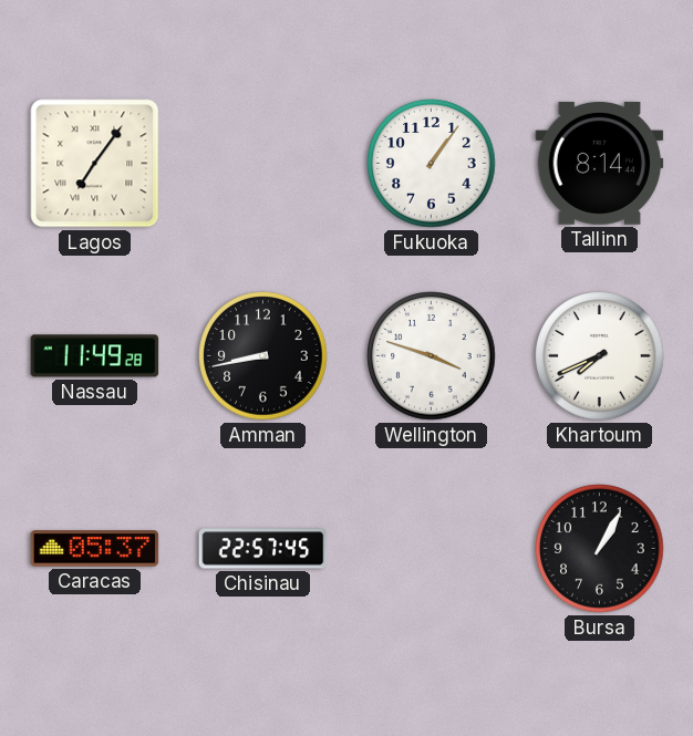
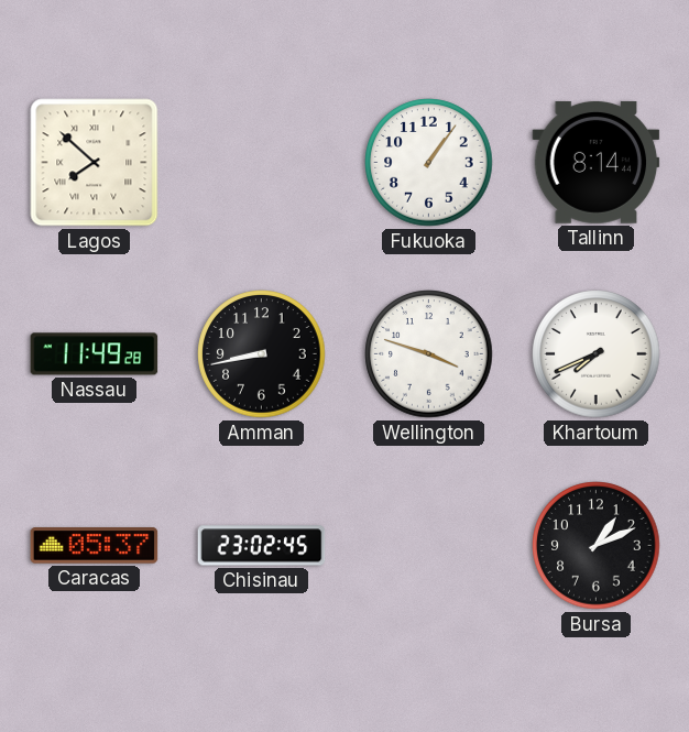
Lagos: 7:06 -> 7:52
Chisinau: 22:57 -> 23:02
Bursa: 1:05 -> 1:11
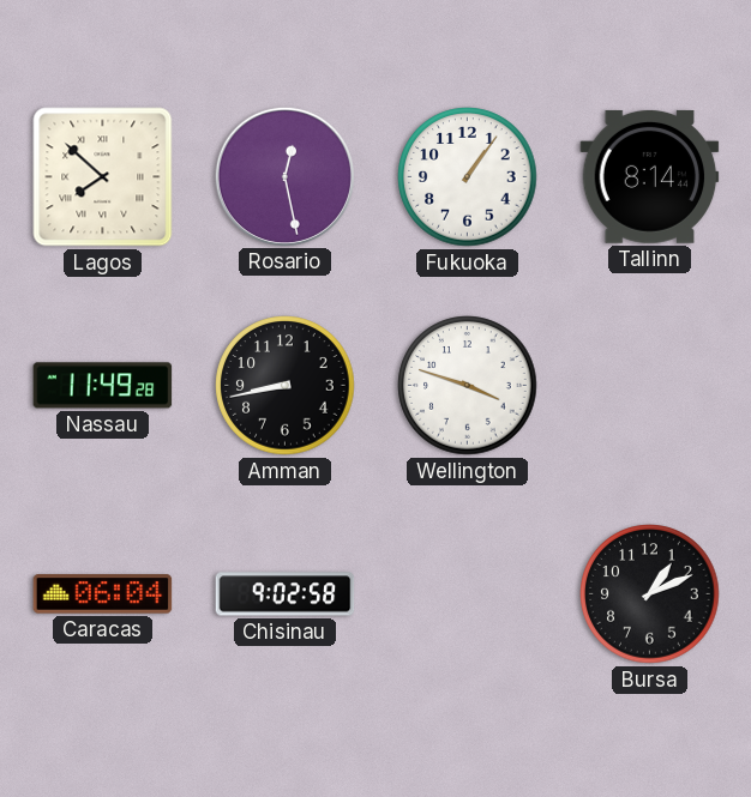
Rosario: none -> 12:28
Khartoum: 7:41 -> none
Caracas: 05:37 -> 06:04
Chisinau: 23:02 -> 9:02
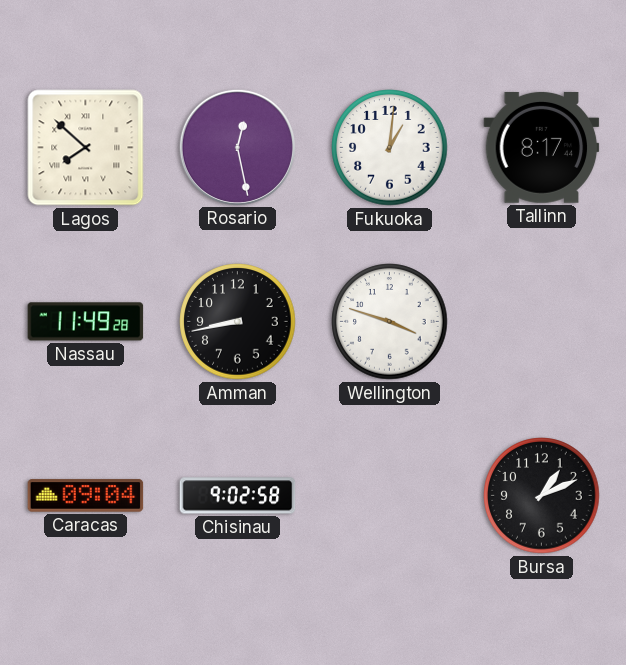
Fukuoka: 1:06 -> 1:01
Tallinn: 8:14 -> 8:17
Caracas: 06:04 -> 09:04
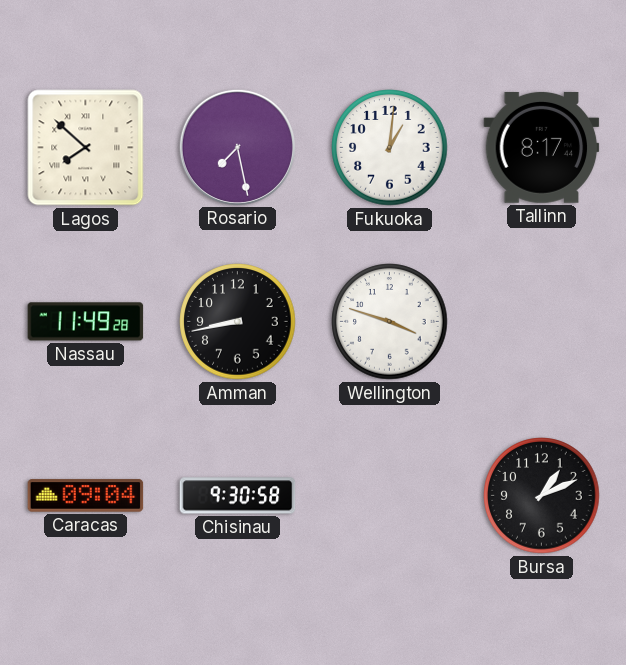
Rosario: 12:28 -> 7:28
Chisinau: 9:02 -> 9:30
